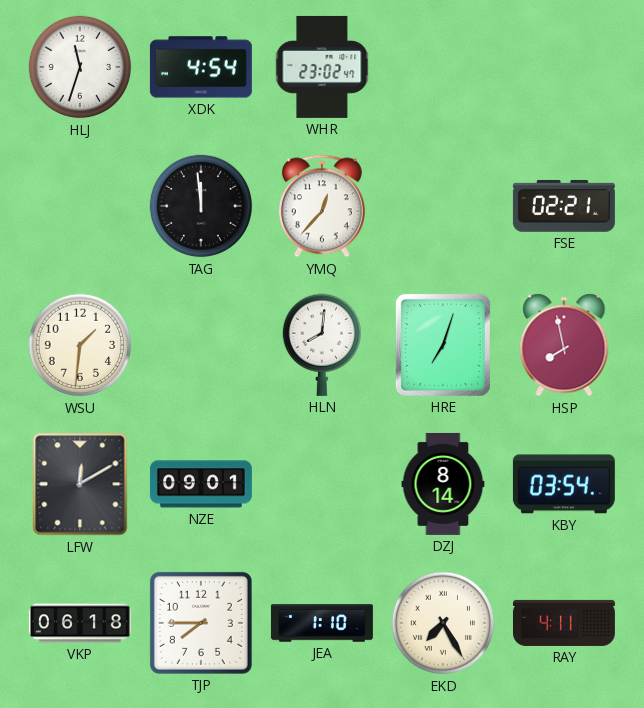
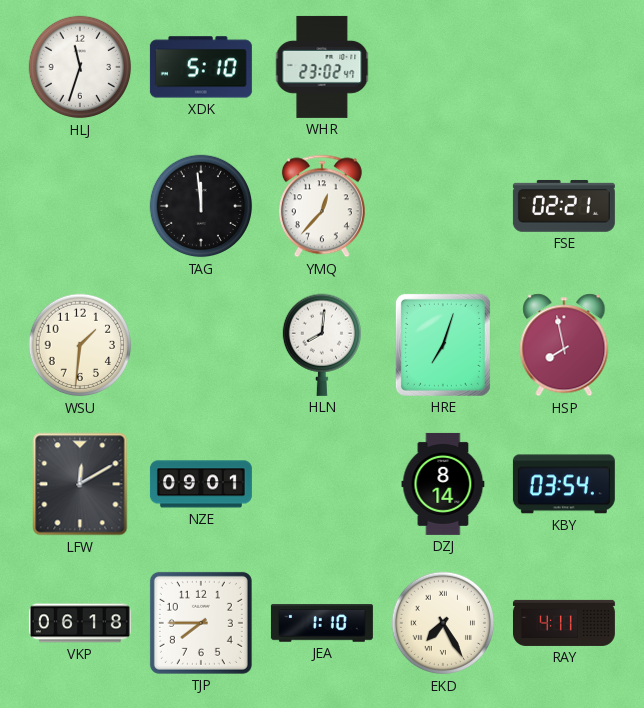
XDK: 4:54 -> 5:10
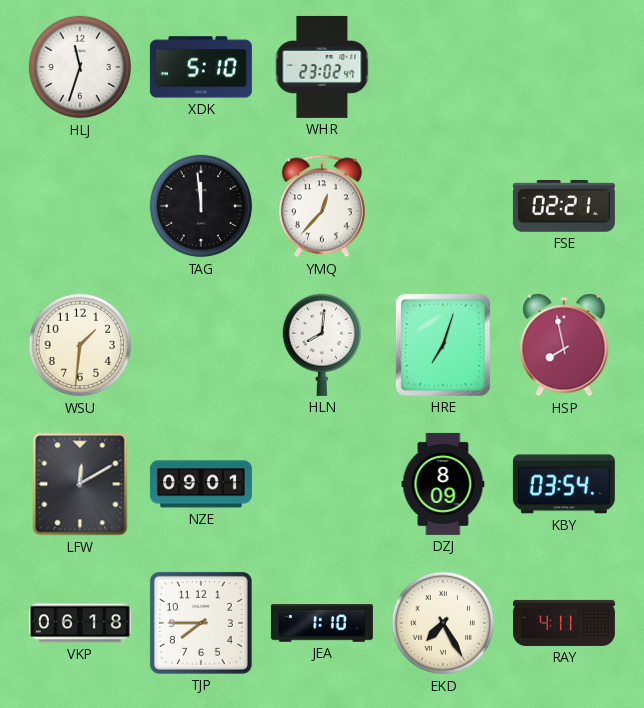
DZJ: 8:14 -> 8:09
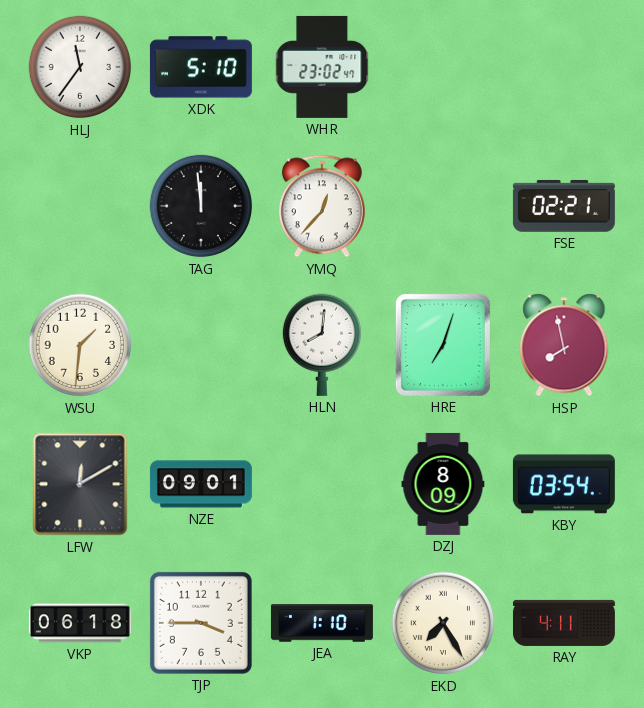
HLJ: 11:33 -> 11:36
TJP: 7:45 -> 3:45
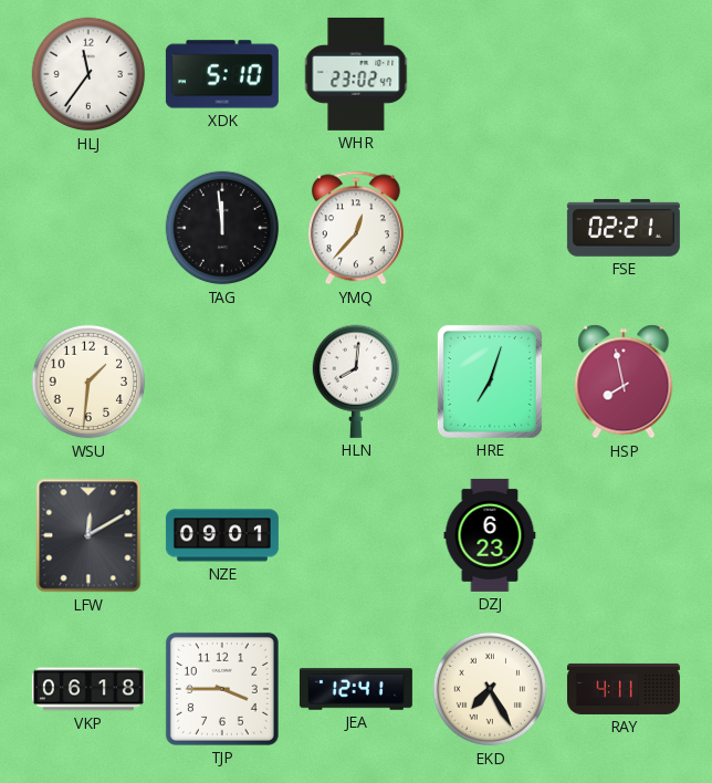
DZJ: 8:09 -> 6:23
KBY: 03:54 -> none
JEA: 1:10 -> 12:41
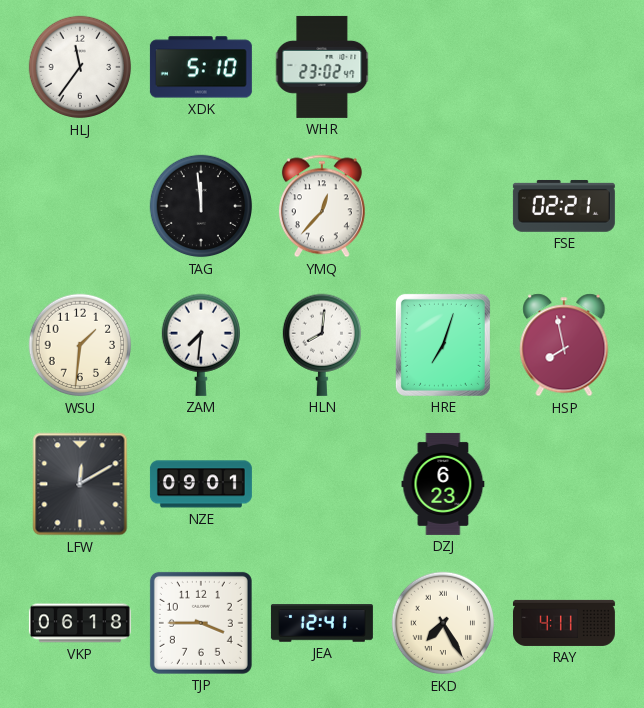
ZAM: none -> 7:31
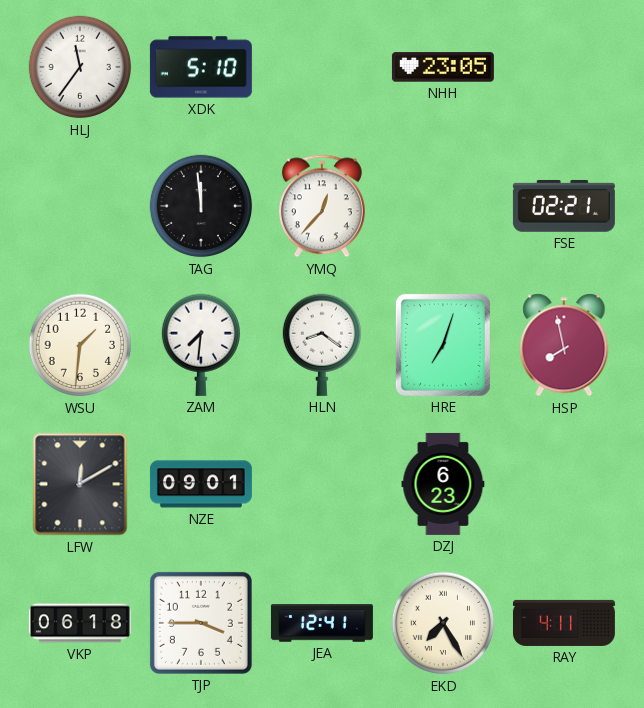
WHR: 23:02 -> none
NHH: none -> 23:05
HLN: 8:01 -> 8:21
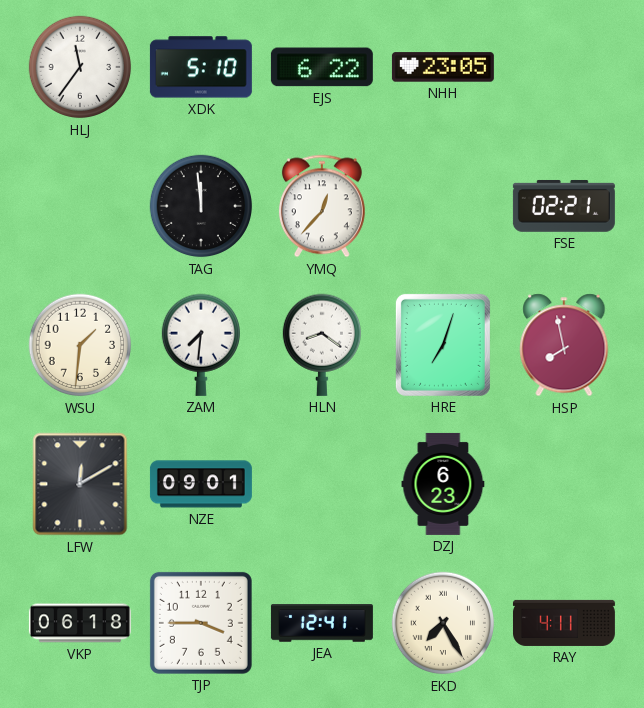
EJS: none -> 6:22
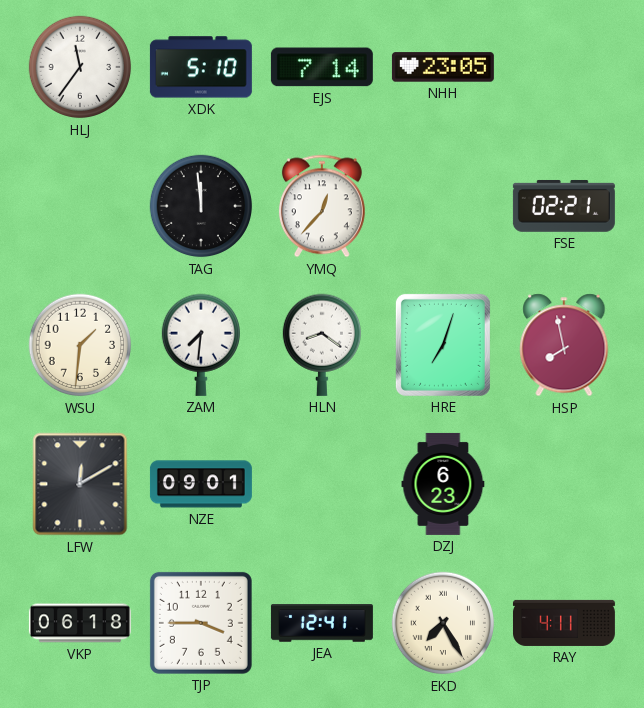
EJS: 6:22 -> 7:14
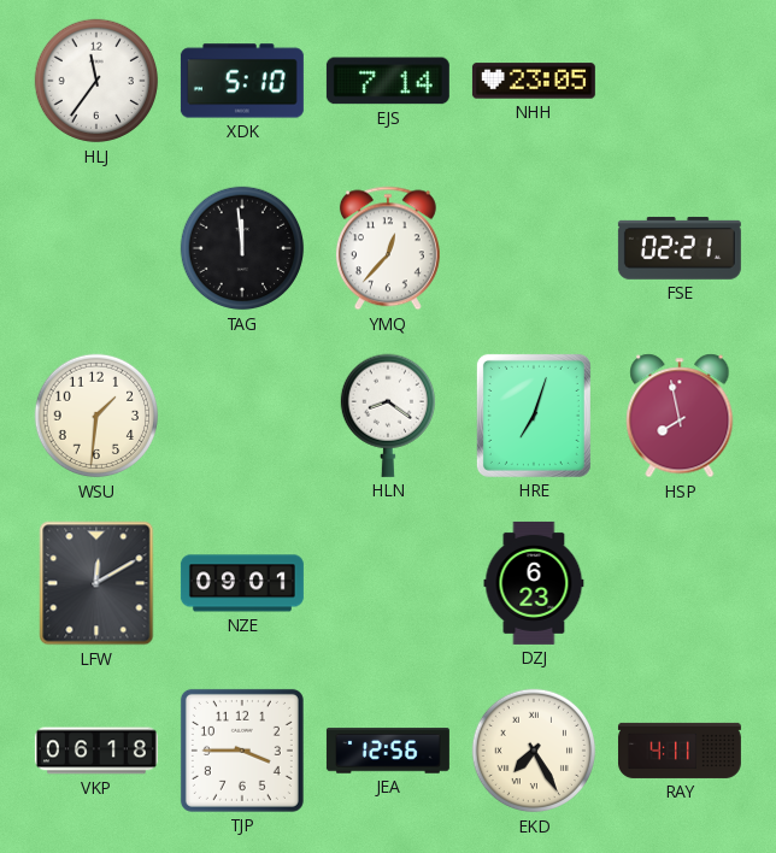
ZAM: 7:31 -> none
JEA: 12:41 -> 12:56
